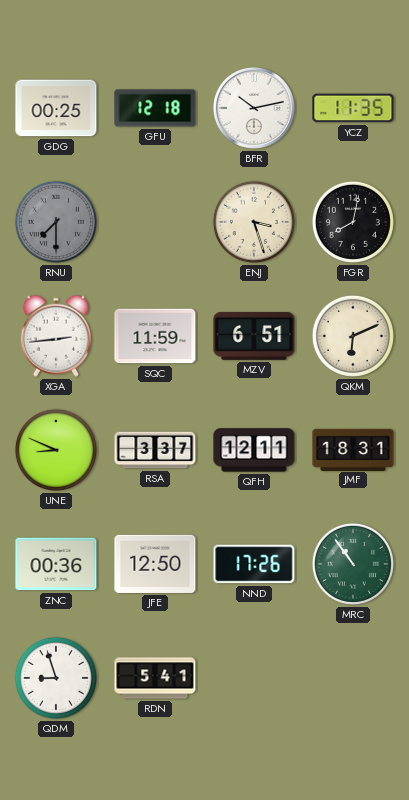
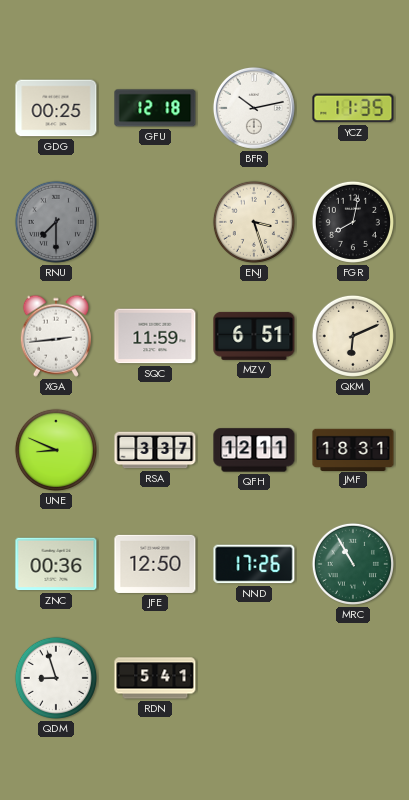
MRC: 10:54 -> 10:55
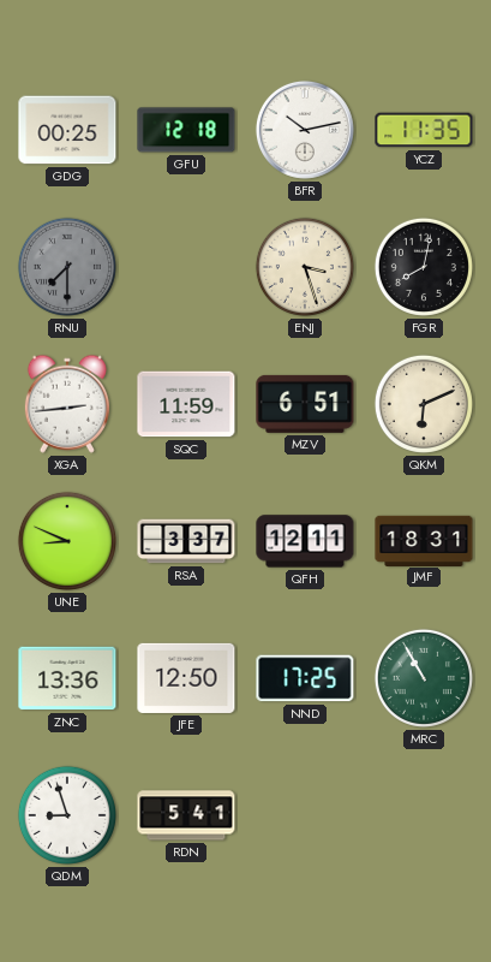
ZNC: 00:36 -> 13:36
NND: 17:26 -> 17:25
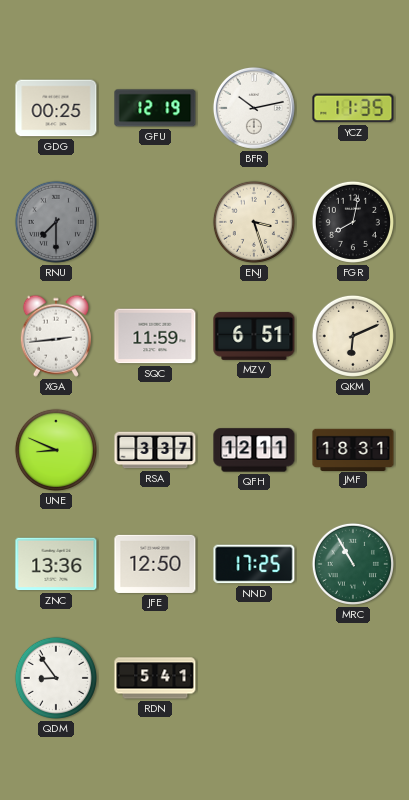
GFU: 12:18 -> 12:19
QDM: 8:57 -> 8:54
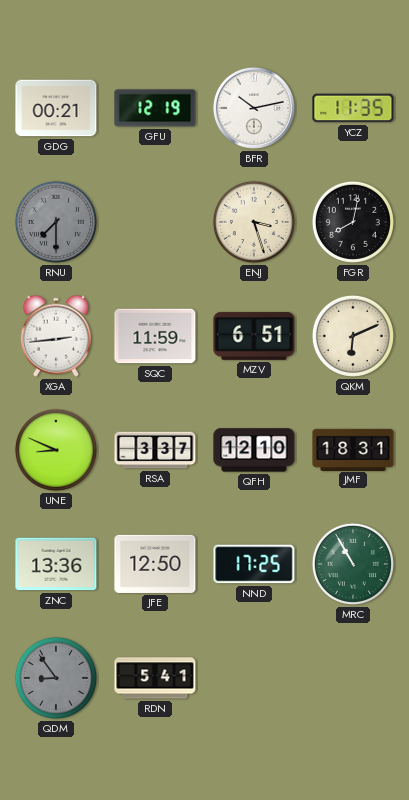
GDG: 00:25 -> 00:21
QFH: 12:11 -> 12:10
QDM dial: white -> grey
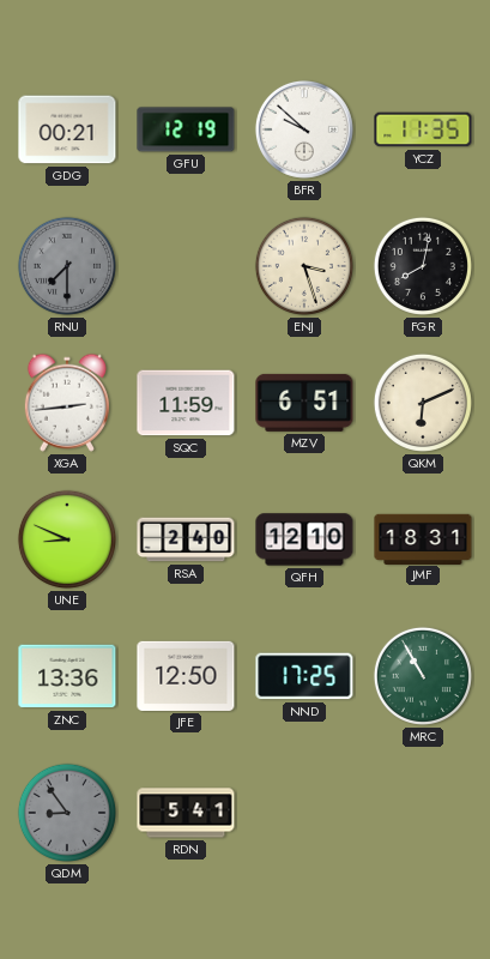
BFR: 10:13 -> 9:52
RSA: 3:37 -> 2:40
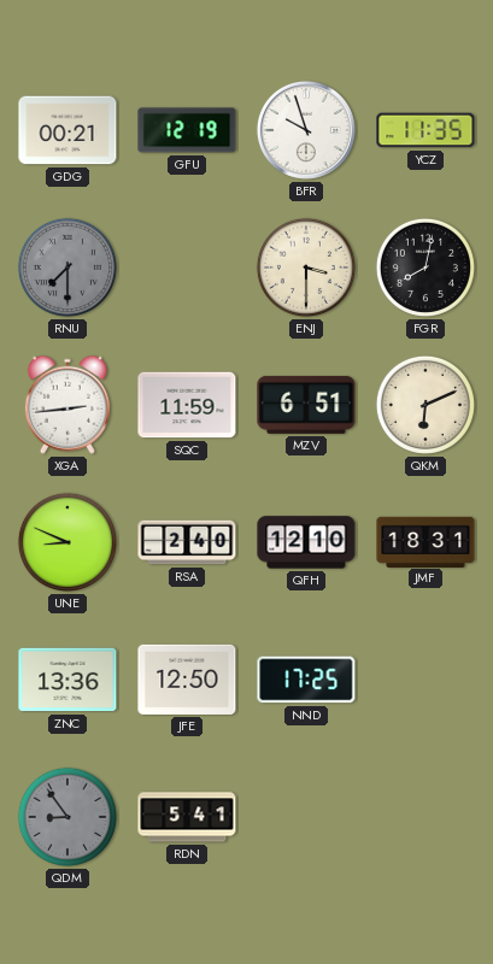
BFR: 9:52 -> 9:57
ENJ: 3:27 -> 3:30
MRC: 10:55 -> none
